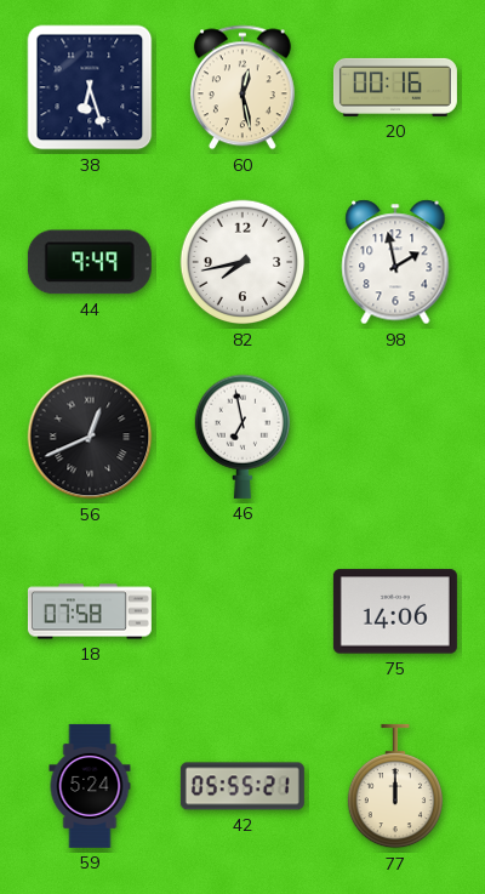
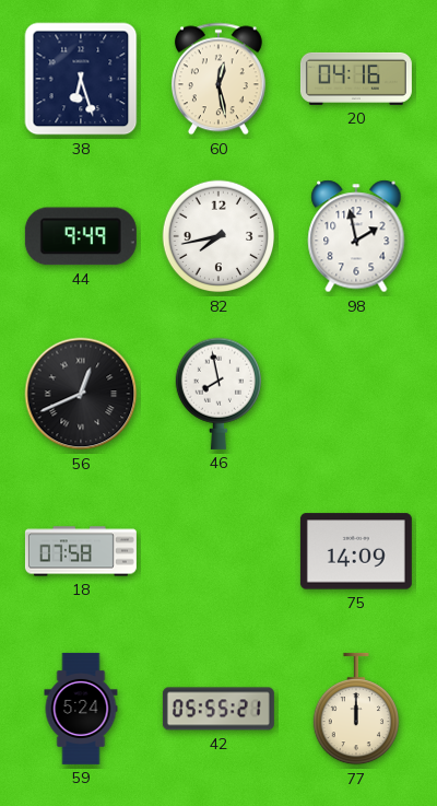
20: 00:16 -> 04:16
46: 6:58 -> 7:58
75: 14:06 -> 14:09
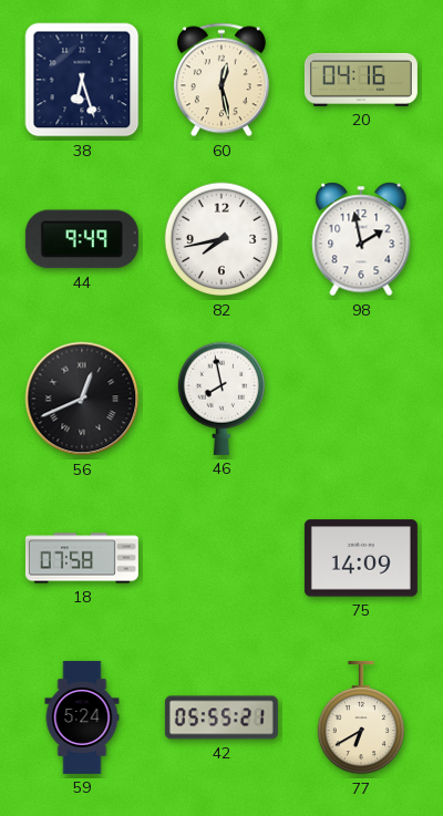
77: 12:00 -> 6:40
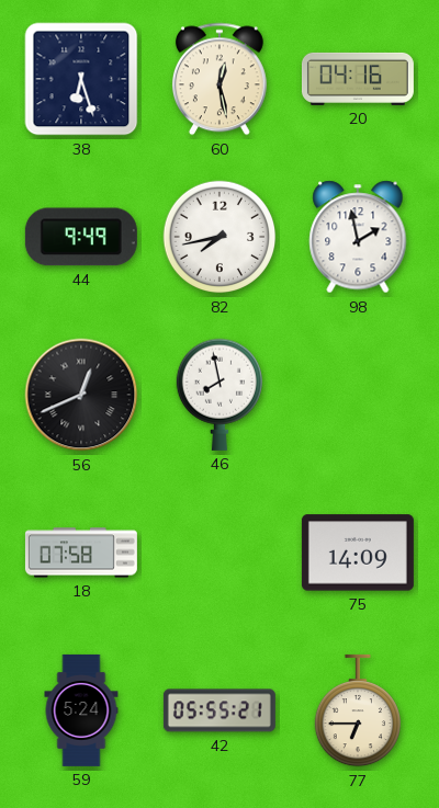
77: 6:40 -> 6:45
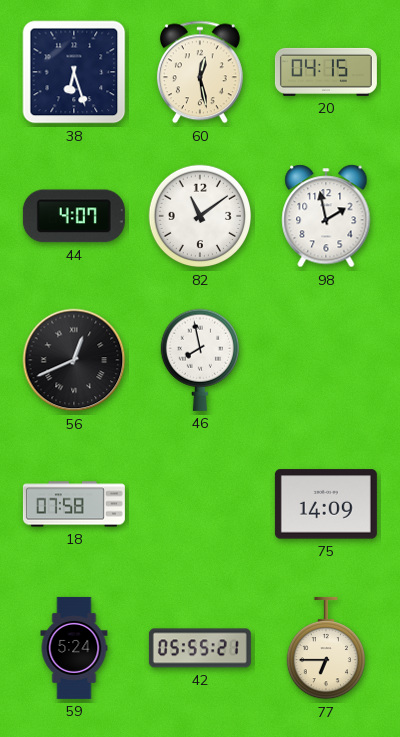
20: 04:16 -> 04:15
44: 9:49 -> 4:07
82: 7:43 -> 11:09
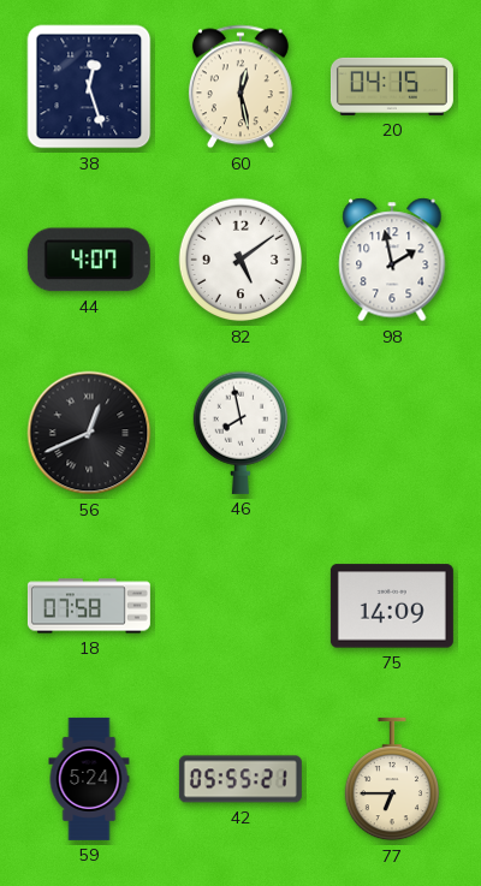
38: 6:27 -> 12:27
82: 11:09 -> 5:09
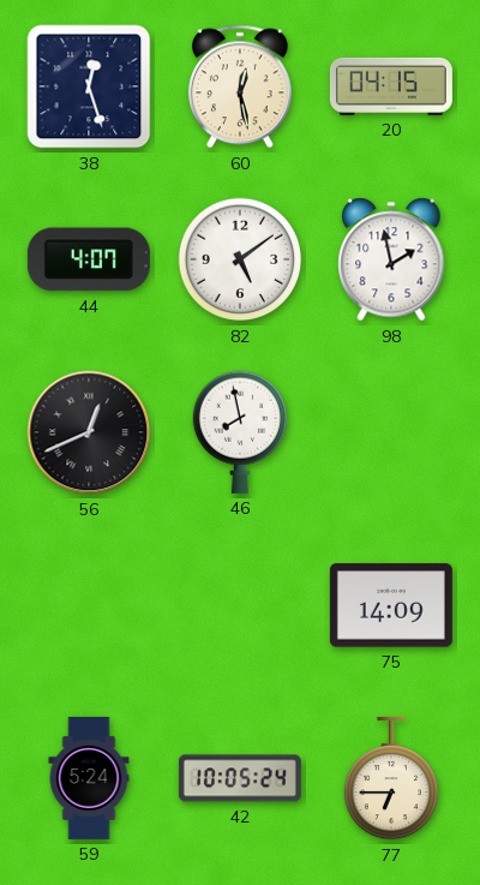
18: 07:58 -> none
42: 05:55 -> 10:05
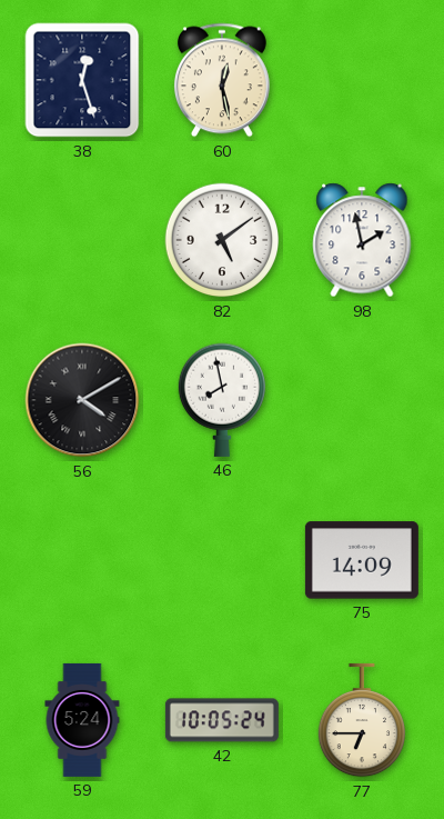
20: 04:15 -> none
44: 4:07 -> none
56: 12:41 -> 4:10
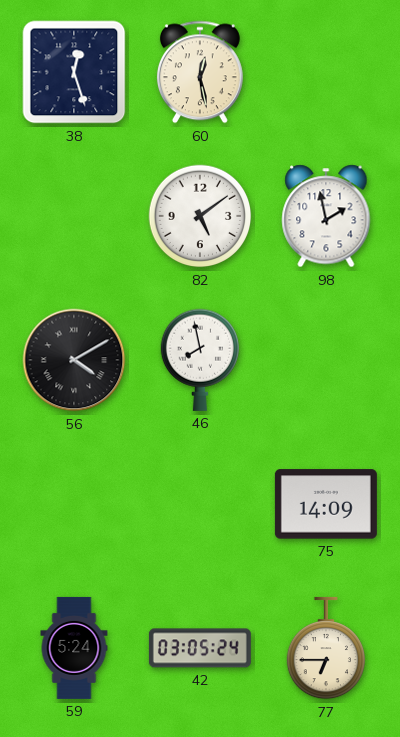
42: 10:05 -> 03:05
